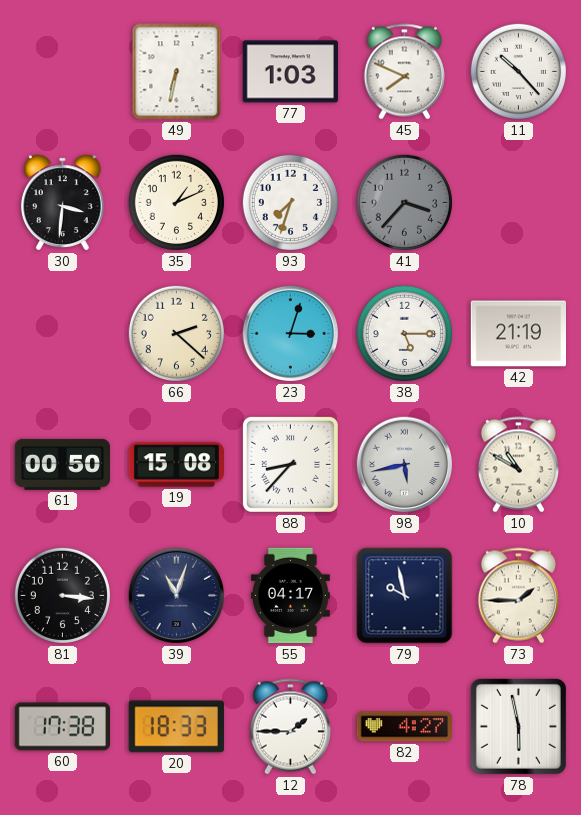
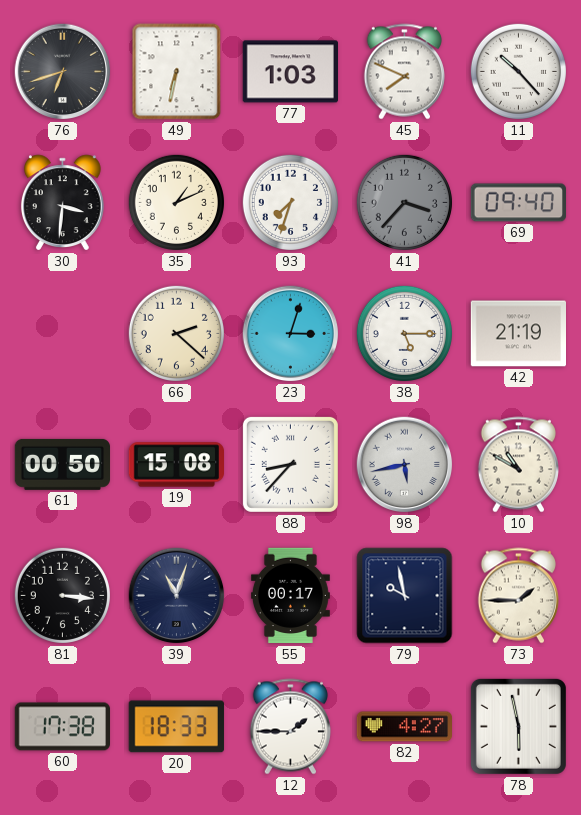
76: none -> 6:42
69: none -> 09:40
55: 04:17 -> 00:17
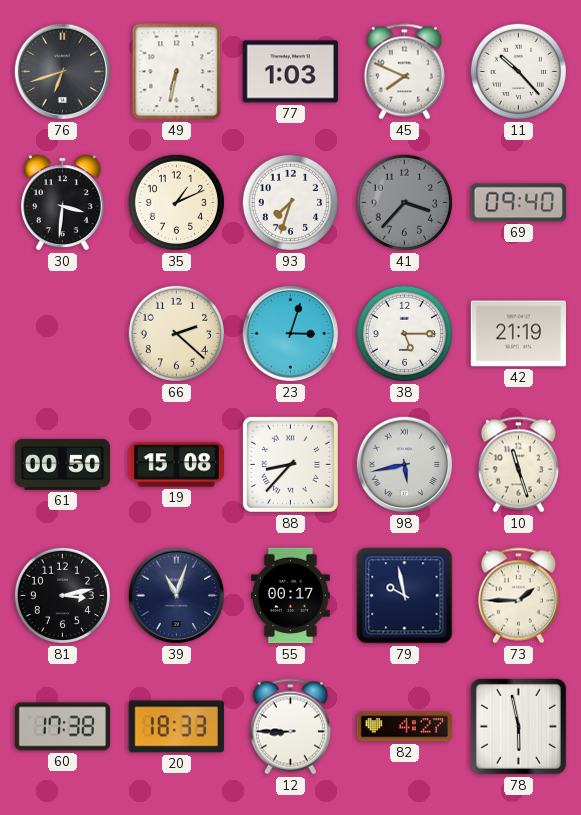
10: 10:50 -> 11:27
81: 3:16 -> 3:13
12: 1:45 -> 8:45
